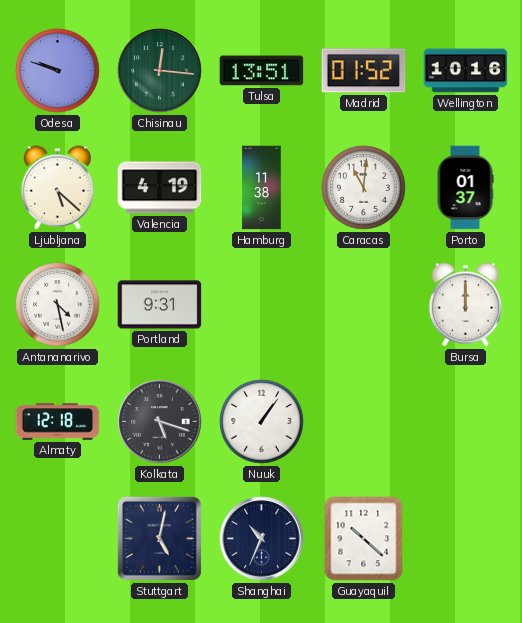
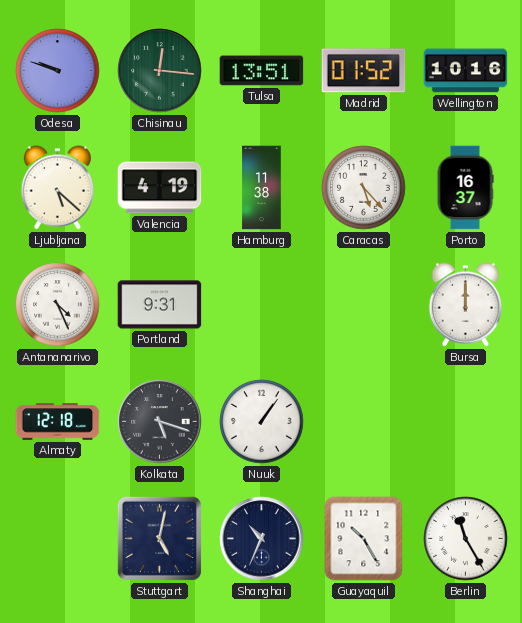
Caracas: 11:01 -> 5:23
Porto: 01:37 -> 16:37
Antananarivo: 4:28 -> 4:26
Guayaquil: 10:22 -> 10:25
Berlin: none -> 11:25
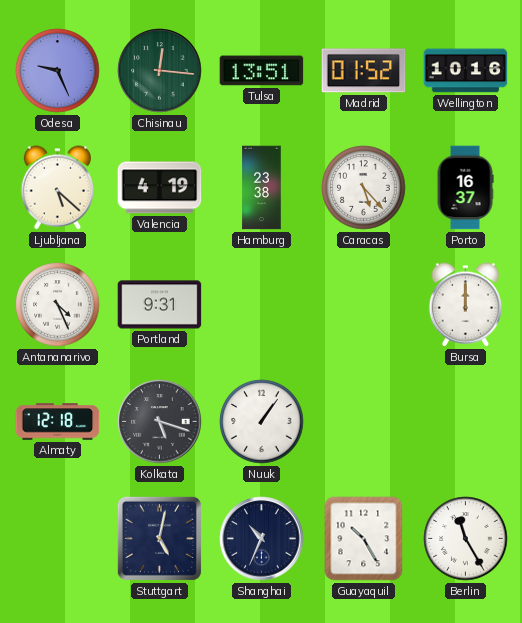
Odesa: 9:48 -> 9:26
Hamburg: 11:38 -> 23:38
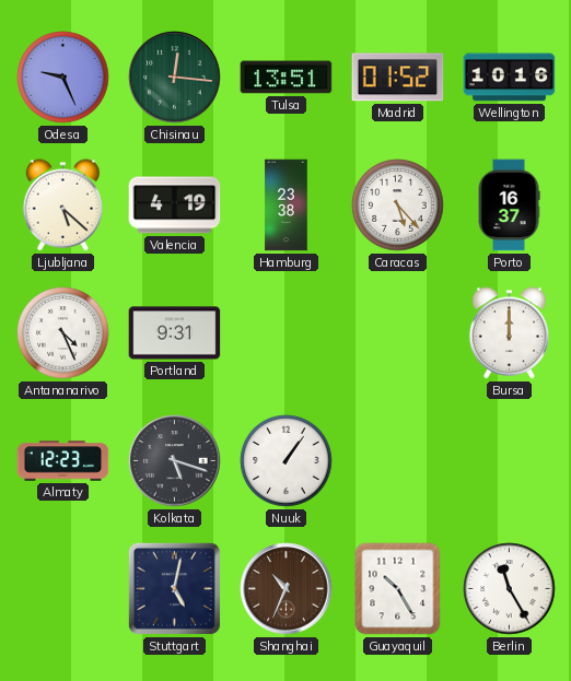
Almaty: 12:18 -> 12:23
Shanghai dial: navy -> brown
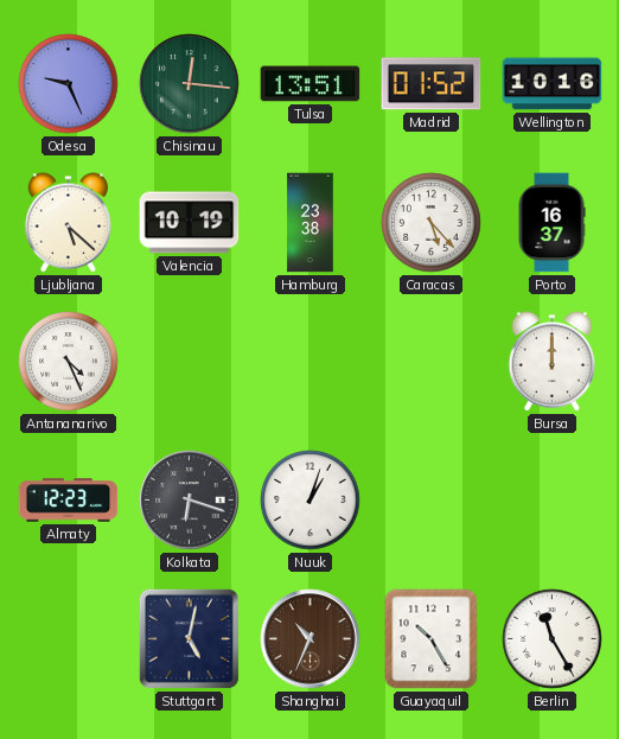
Valencia: 4:19 -> 10:19
Portland: 9:31 -> none
Kolkata: 5:18 -> 6:18
Nuuk: 1:06 -> 1:03
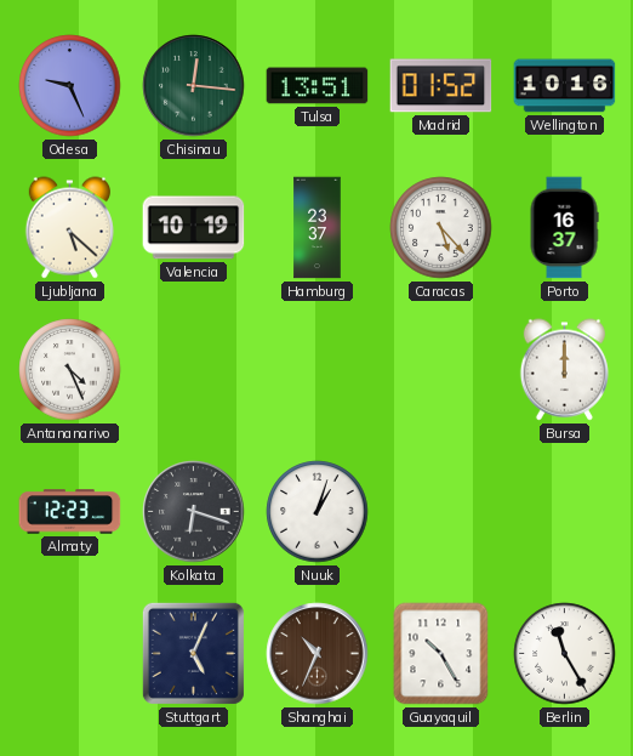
Hamburg: 23:38 -> 23:37
Stuttgart: 5:02 -> 5:04
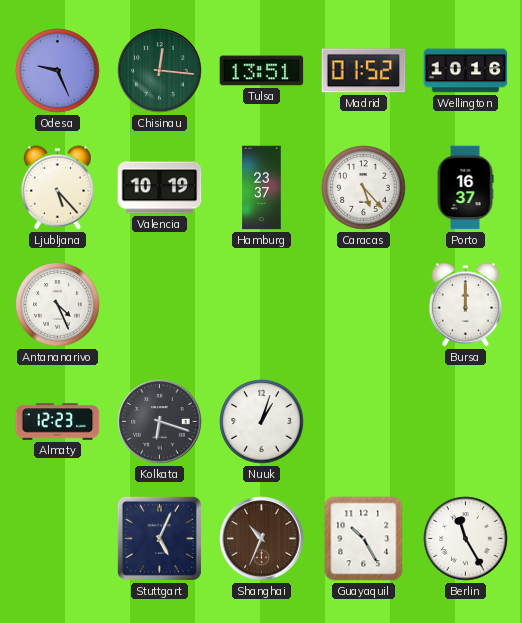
Ljubljana: 5:22 -> 5:23
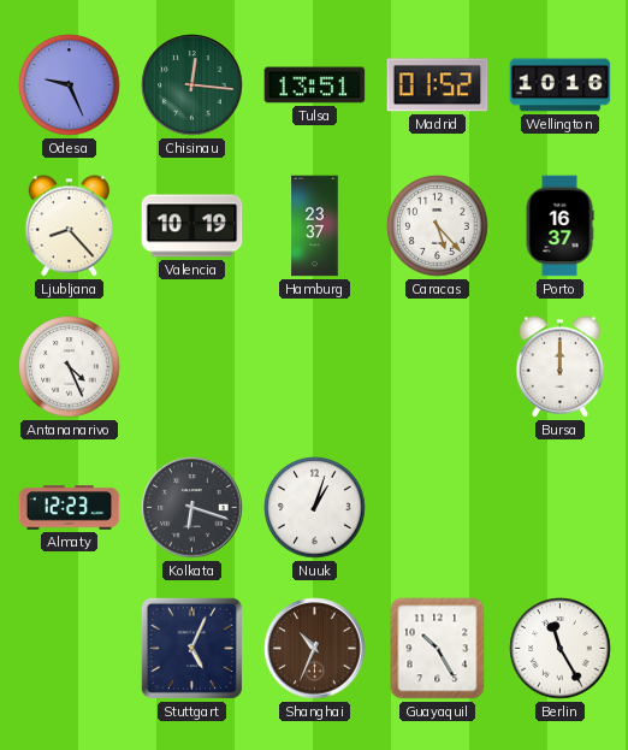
Ljubljana: 5:23 -> 8:23
